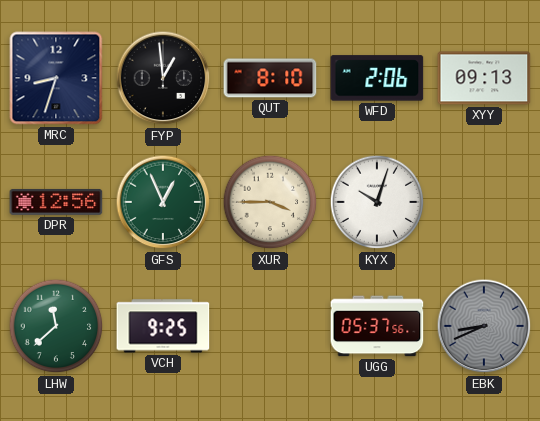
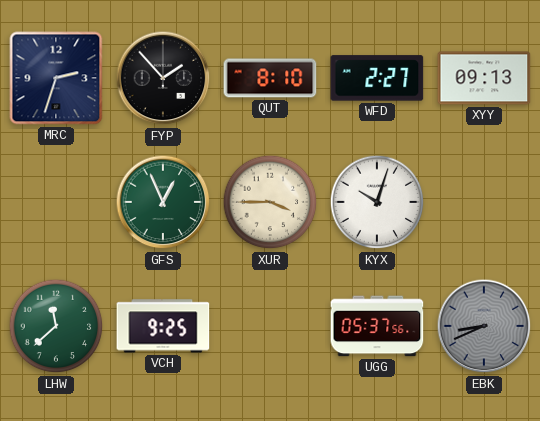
MRC: 8:33 -> 2:33
FYP: 12:59 -> 1:53
WFD: 2:06 -> 2:27
DPR: 12:56 -> none
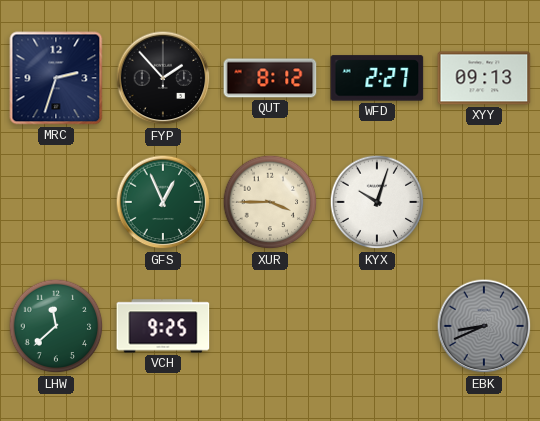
QUT: 8:10 -> 8:12
UGG: 05:37 -> none
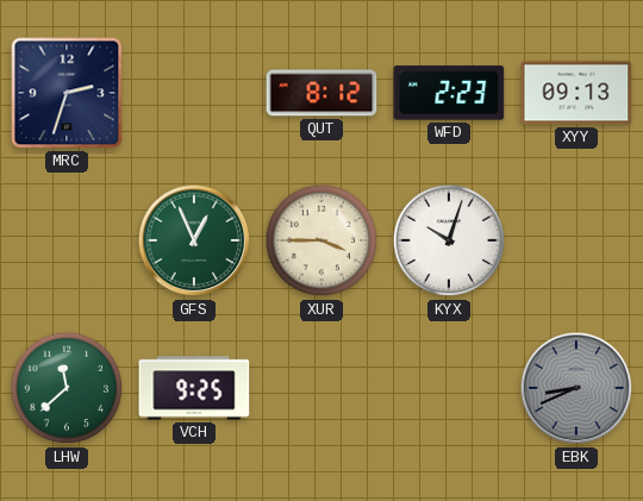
FYP: 1:53 -> none
WFD: 2:27 -> 2:23
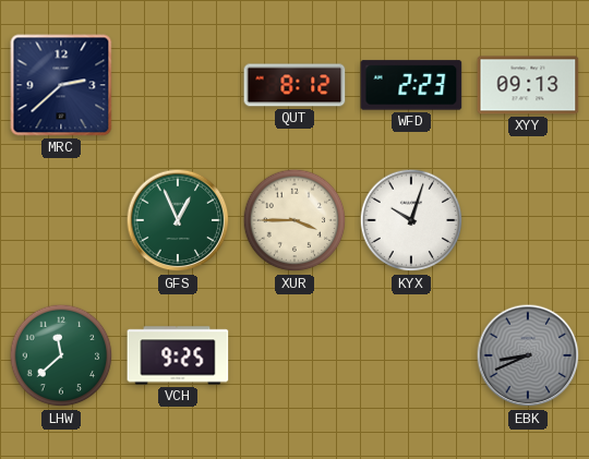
MRC: 2:33 -> 2:38
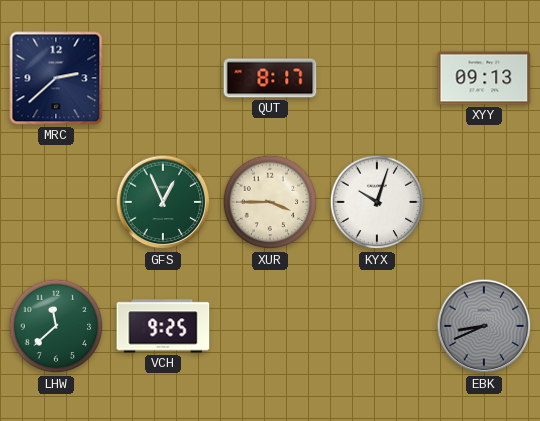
QUT: 8:12 -> 8:17
WFD: 2:23 -> none
